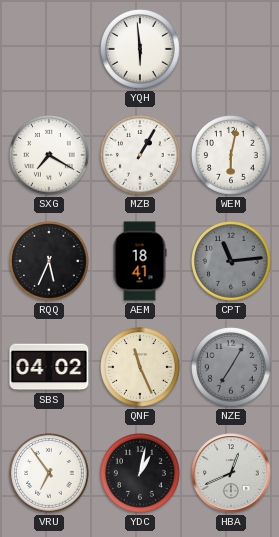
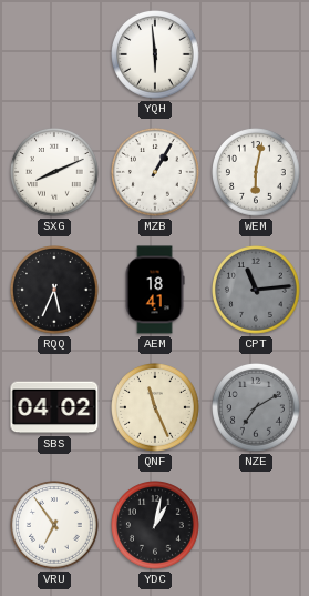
SXG: 7:20 -> 8:11
NZE: 7:05 -> 7:10
HBA: 12:41 -> none
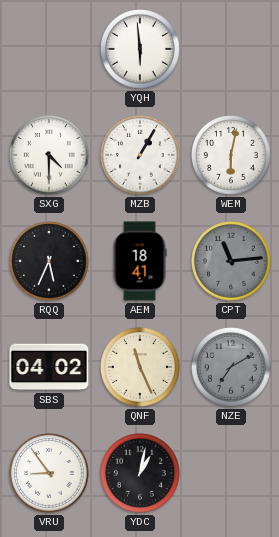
SXG: 8:11 -> 4:30
VRU: 6:54 -> 8:54
